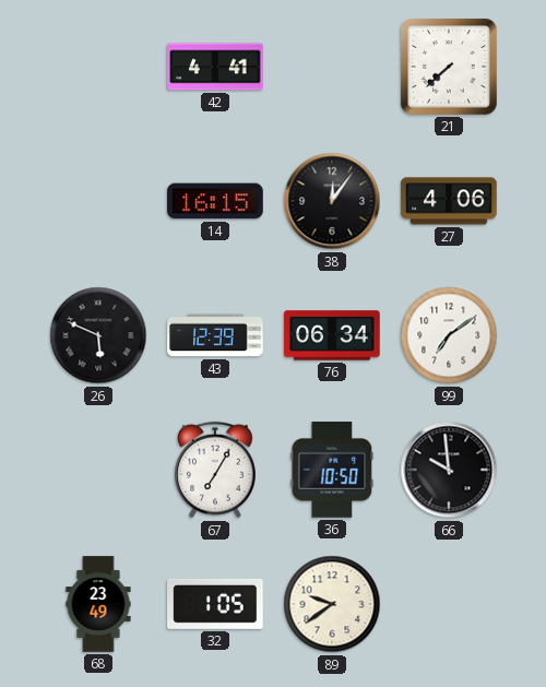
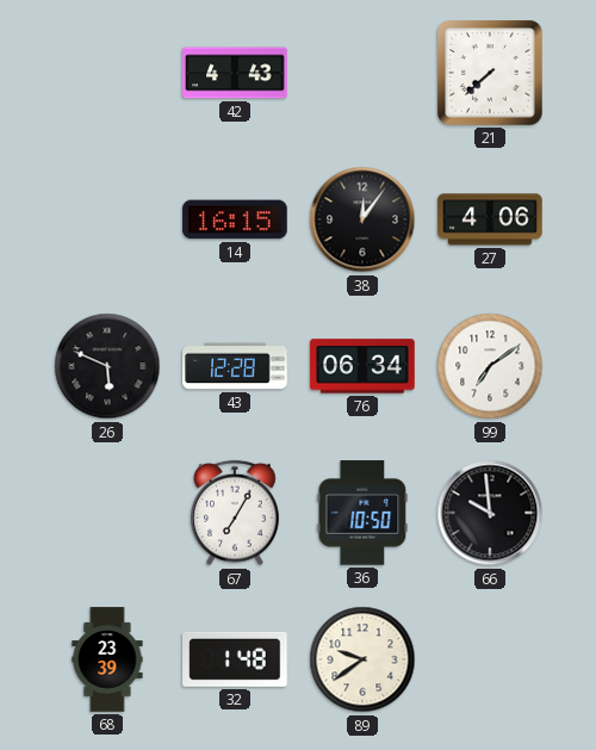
42: 4:41 -> 4:43
43: 12:39 -> 12:28
68: 23:49 -> 23:39
32: 1:05 -> 1:48
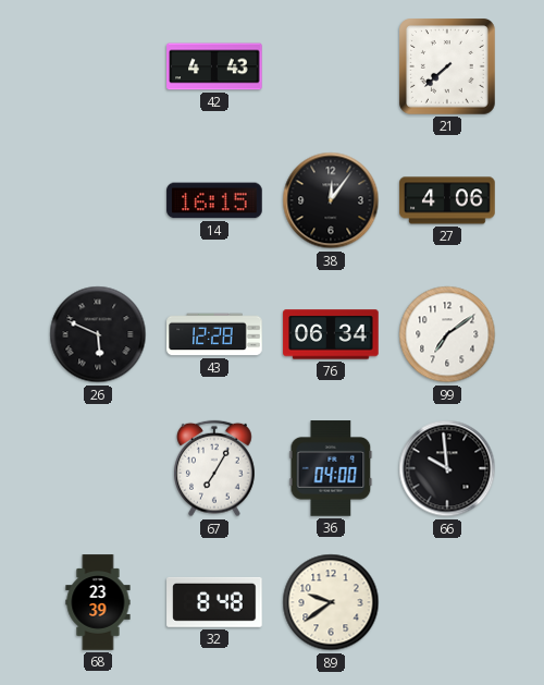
36: 10:50 -> 04:00
32: 1:48 -> 8:48
